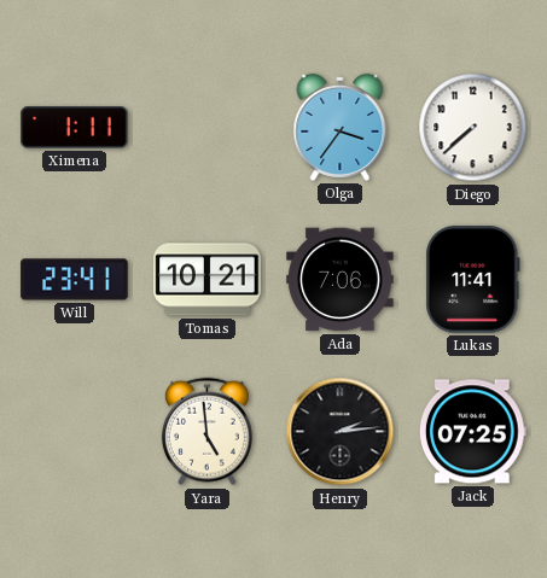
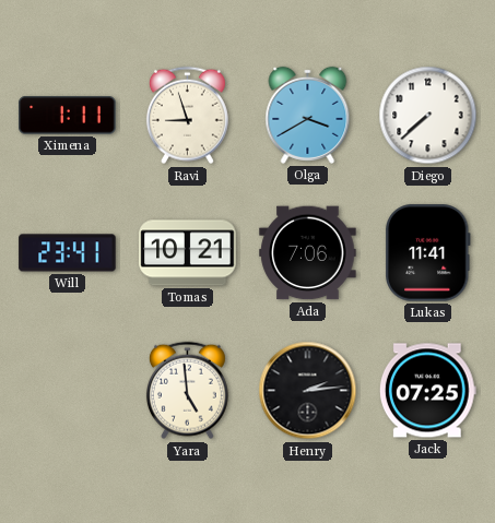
Ravi: none -> 8:57
Olga: 3:36 -> 3:40
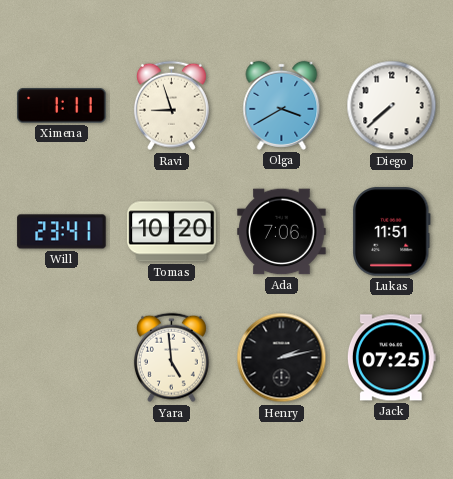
Tomas: 10:21 -> 10:20
Lukas: 11:41 -> 11:51
Henry: 2:14 -> 2:13
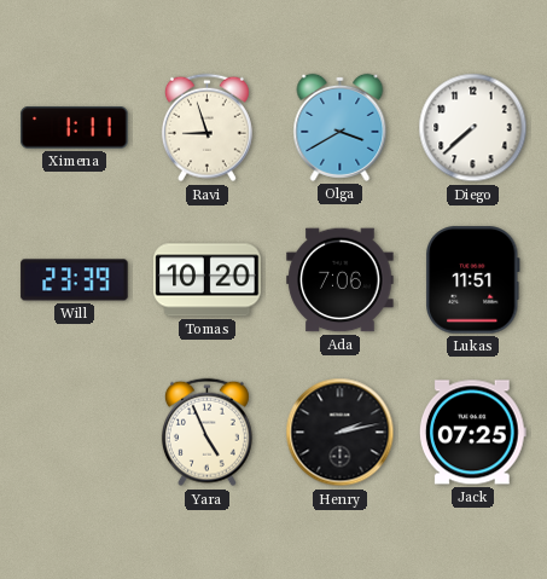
Will: 23:41 -> 23:39
Yara: 4:59 -> 4:56
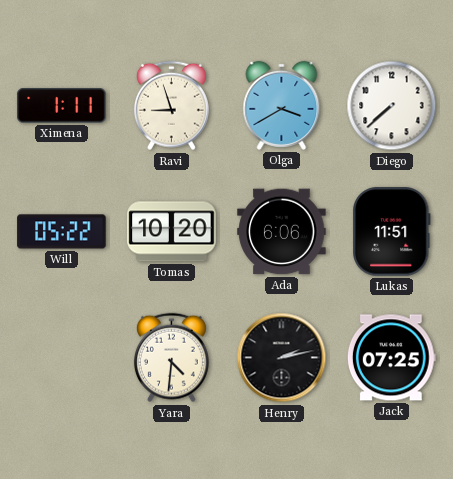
Will: 23:39 -> 05:22
Ada: 7:06 -> 6:06
Yara: 4:56 -> 4:31
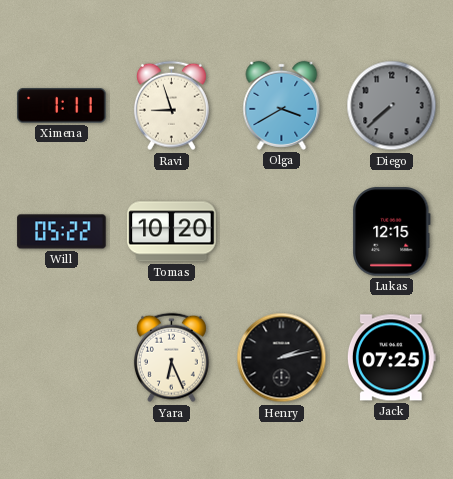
Diego dial: white -> grey
Ada: 6:06 -> none
Lukas: 11:51 -> 12:15
Yara: 4:31 -> 6:26
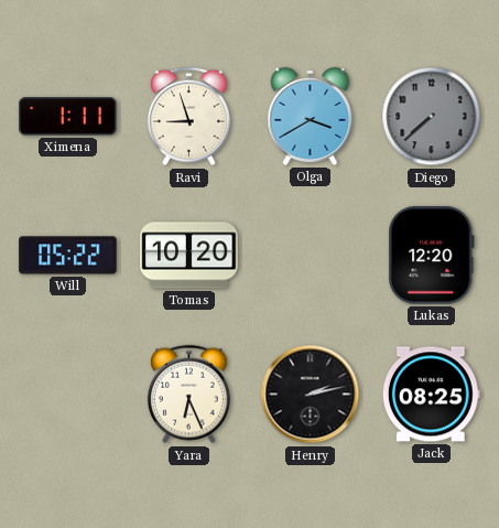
Lukas: 12:15 -> 12:20
Jack: 07:25 -> 08:25
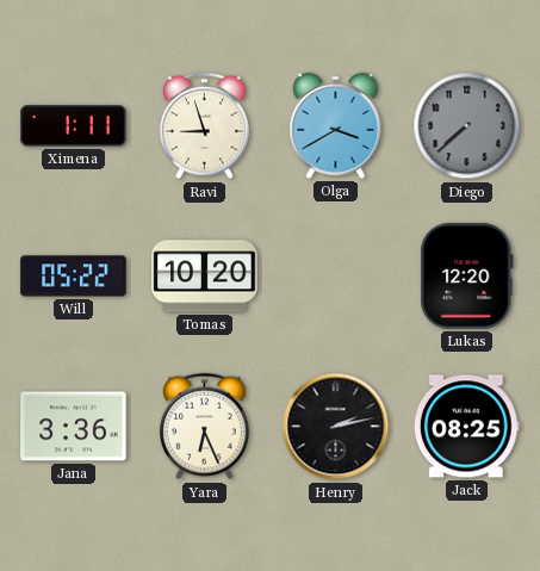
Jana: none -> 3:36
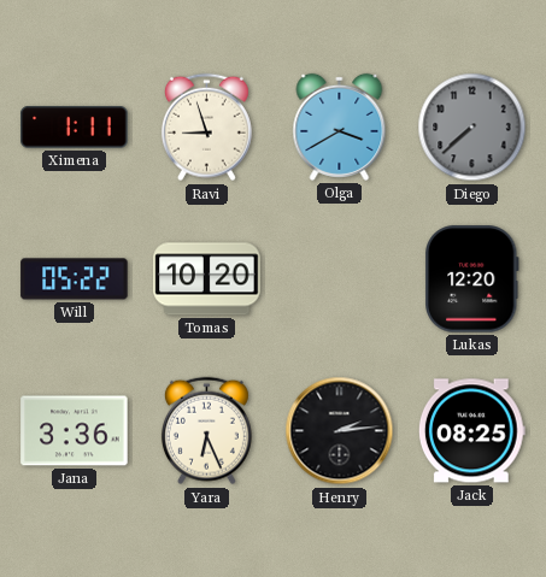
Henry: 2:13 -> 2:14
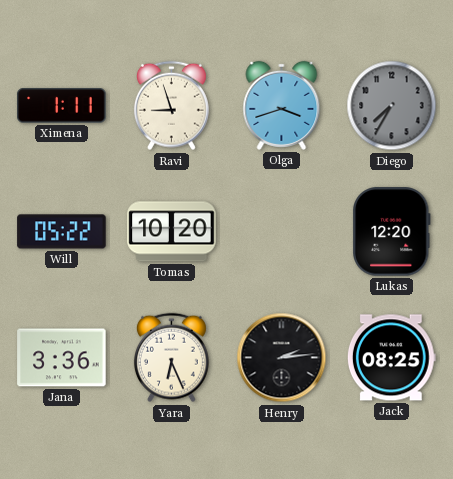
Olga: 3:40 -> 3:42
Diego: 7:38 -> 7:35
